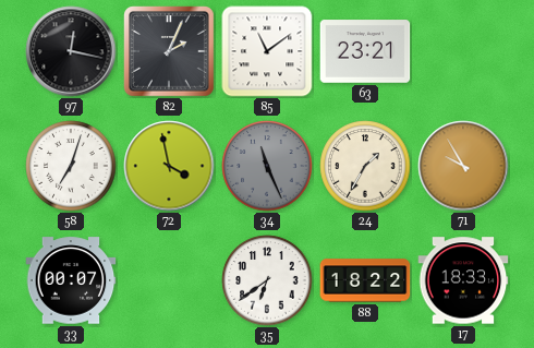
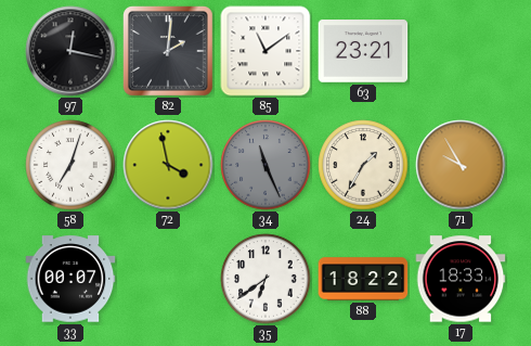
82: 2:04 -> 2:01
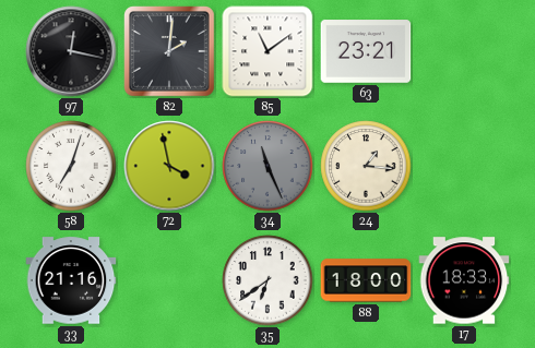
24: 1:35 -> 1:16
71: 9:55 -> none
33: 00:07 -> 21:16
88: 18:22 -> 18:00
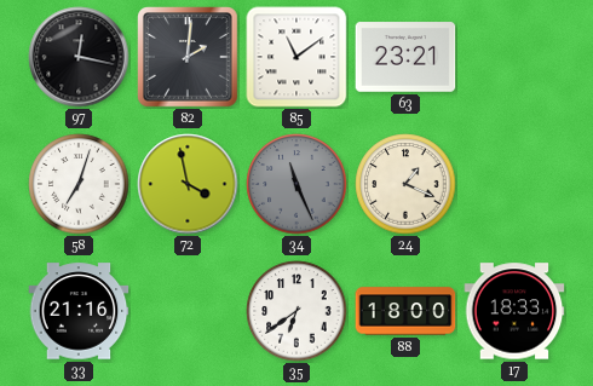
24: 1:16 -> 1:19
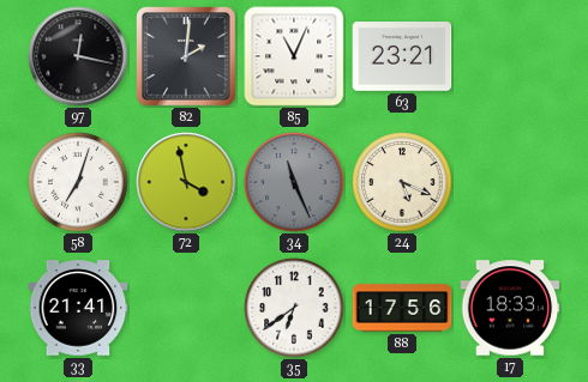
85: 11:09 -> 11:04
24: 1:19 -> 5:19
33: 21:16 -> 21:41
88: 18:00 -> 17:56
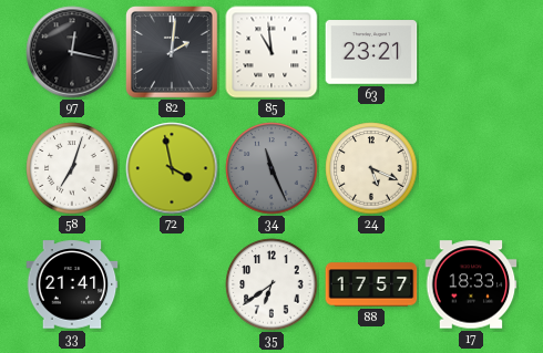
85: 11:04 -> 10:59
88: 17:56 -> 17:57
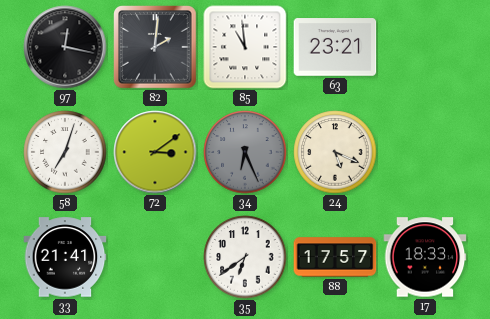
72: 3:58 -> 3:09
34: 11:26 -> 6:26
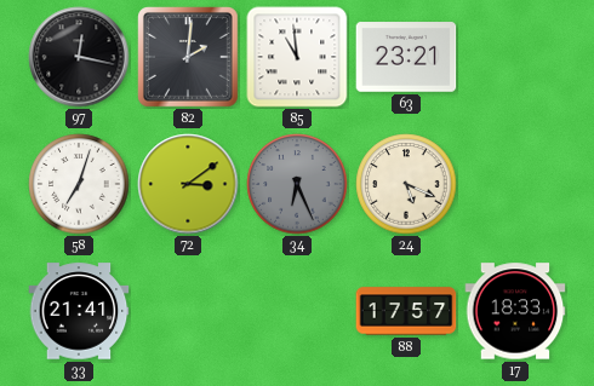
35: 6:39 -> none
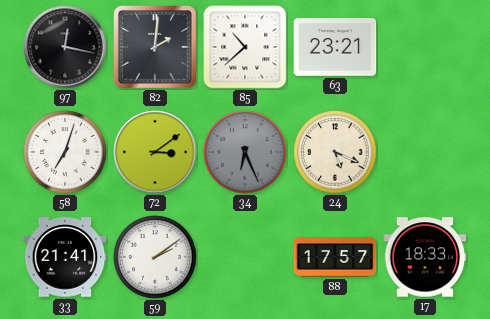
85: 10:59 -> 10:38
59: none -> 2:09
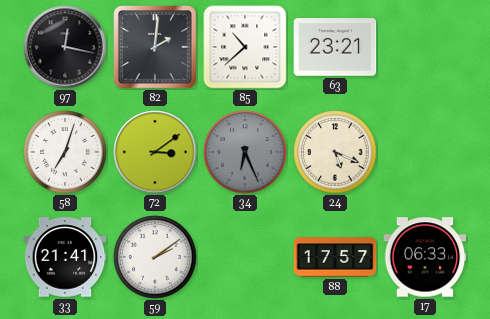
17: 18:33 -> 06:33
